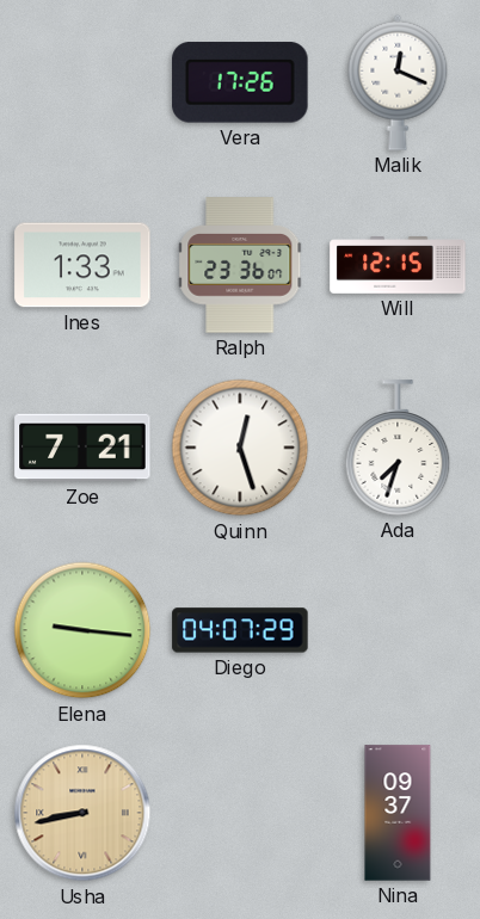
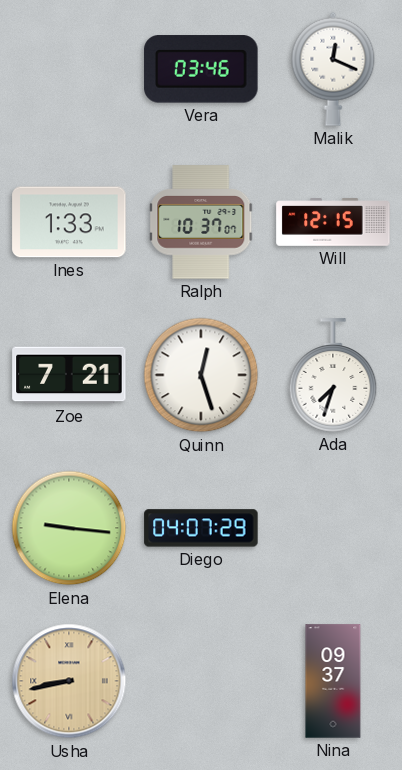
Vera: 17:26 -> 03:46
Ralph: 23:36 -> 10:37
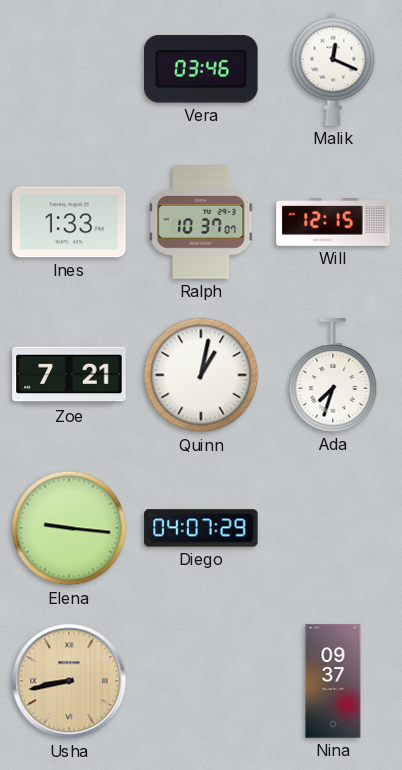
Quinn: 12:27 -> 1:02
